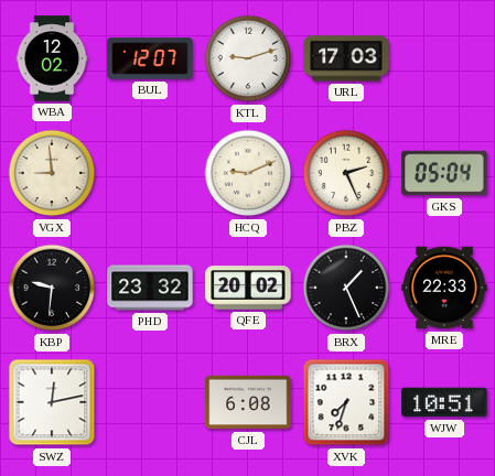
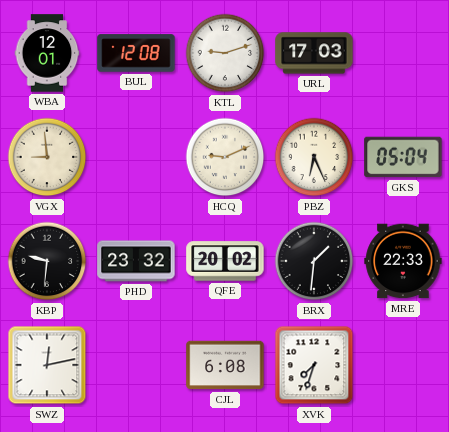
WBA: 12:02 -> 12:01
BUL: 12:07 -> 12:08
PBZ: 2:26 -> 6:26
BRX: 1:26 -> 1:31
WJW: 10:51 -> none
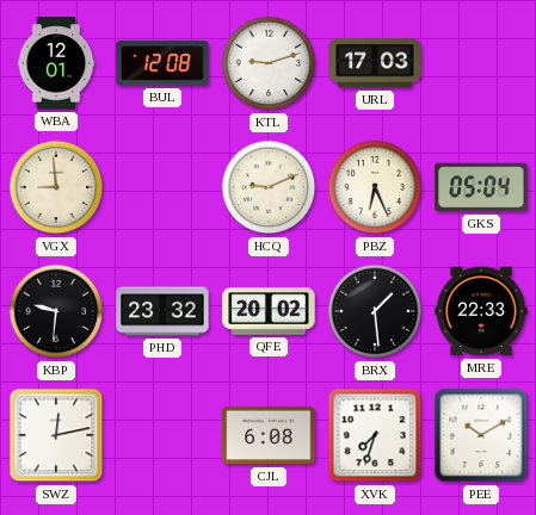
BRX: 1:31 -> 1:29
PEE: none -> 10:10
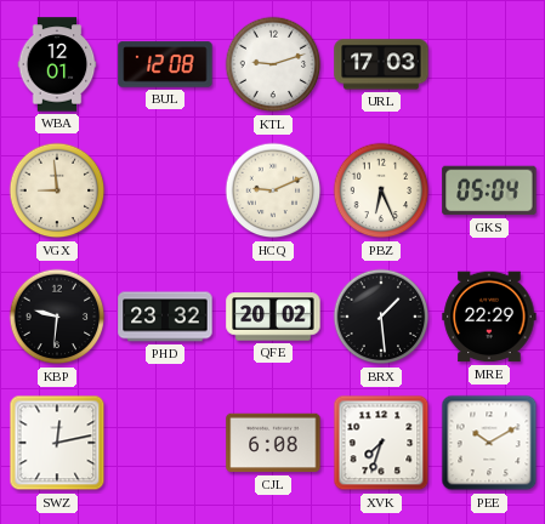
MRE: 22:33 -> 22:29
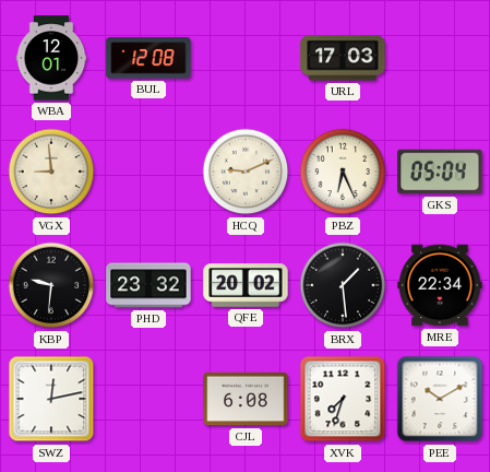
KTL: 9:12 -> none
MRE: 22:29 -> 22:34
